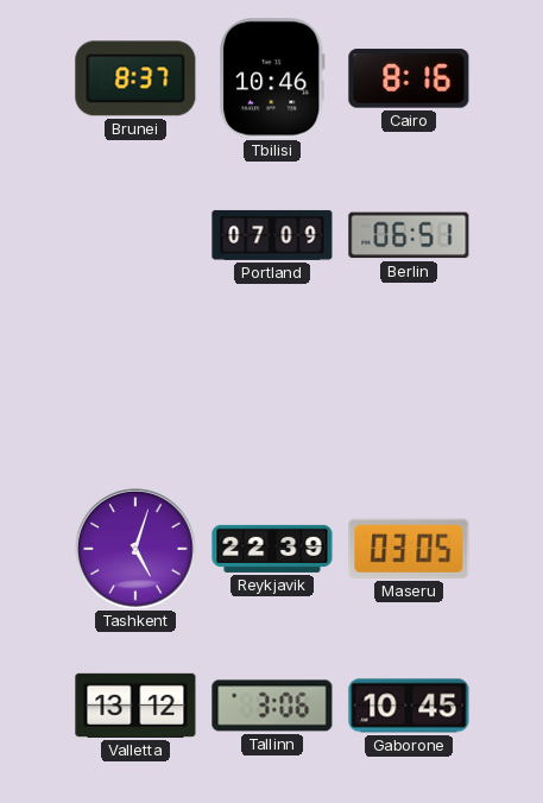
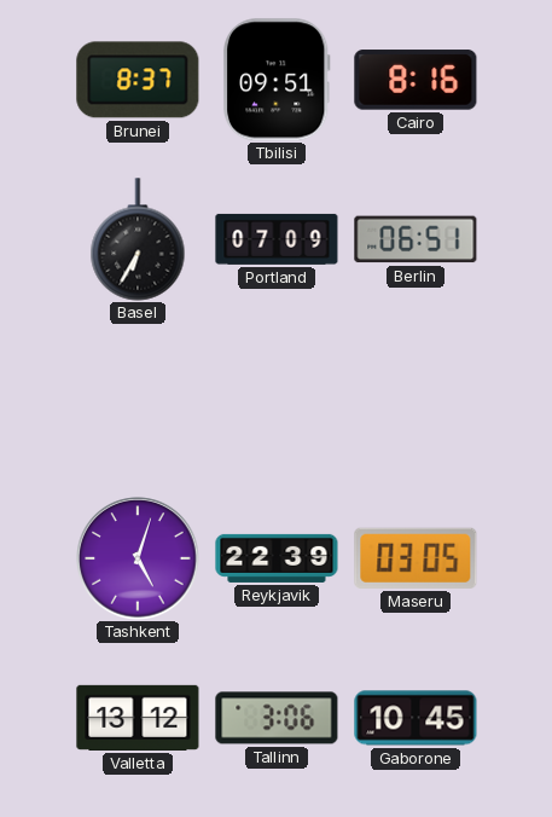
Tbilisi: 10:46 -> 09:51
Basel: none -> 6:35
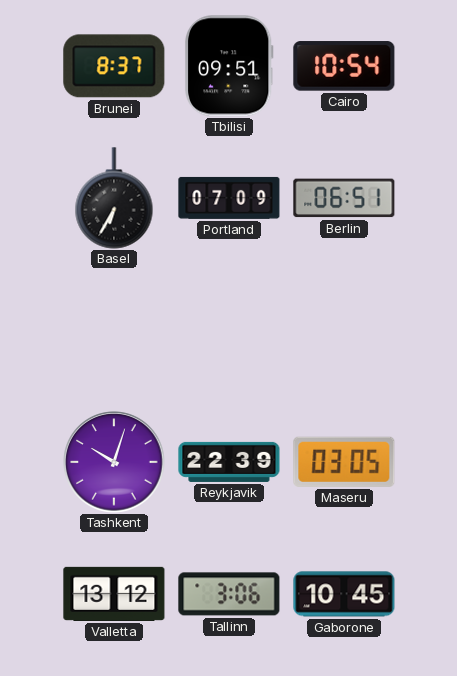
Cairo: 8:16 -> 10:54
Tashkent: 5:03 -> 10:03
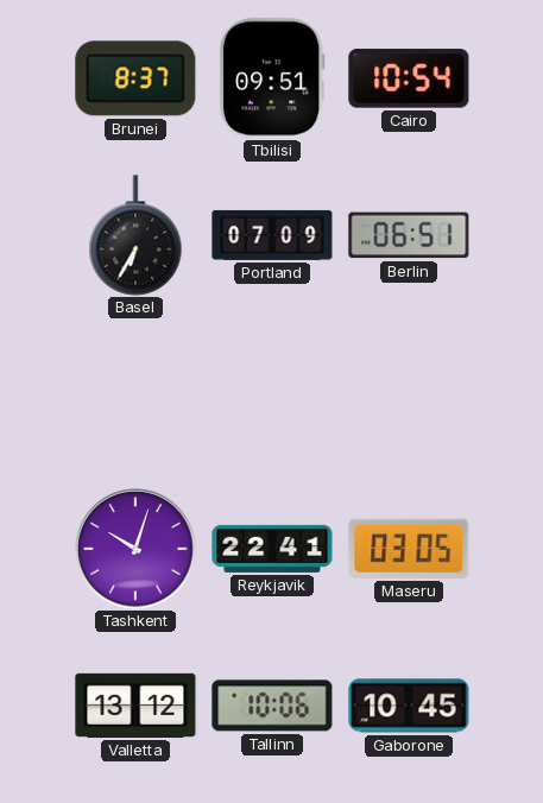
Reykjavik: 22:39 -> 22:41
Tallinn: 3:06 -> 10:06
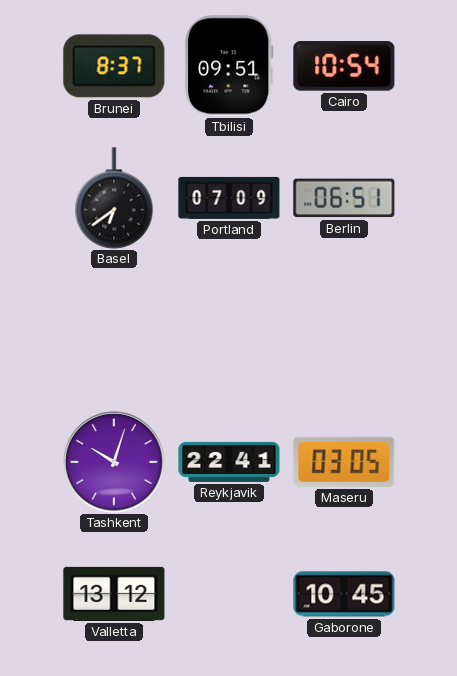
Basel: 6:35 -> 6:39
Tallinn: 10:06 -> none
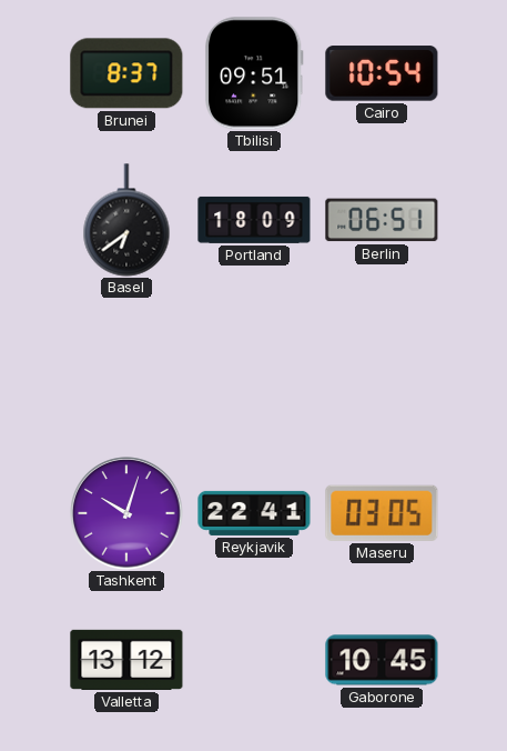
Portland: 07:09 -> 18:09
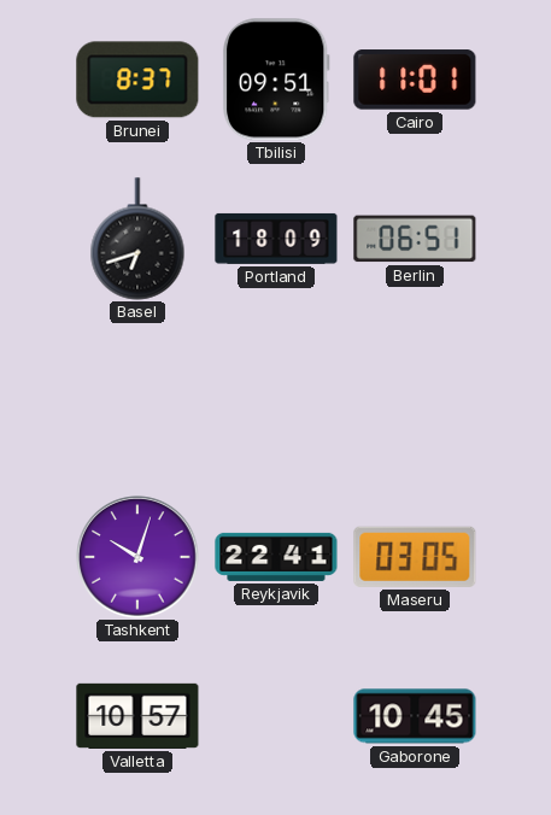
Cairo: 10:54 -> 11:01
Basel: 6:39 -> 6:42
Valletta: 13:12 -> 10:57
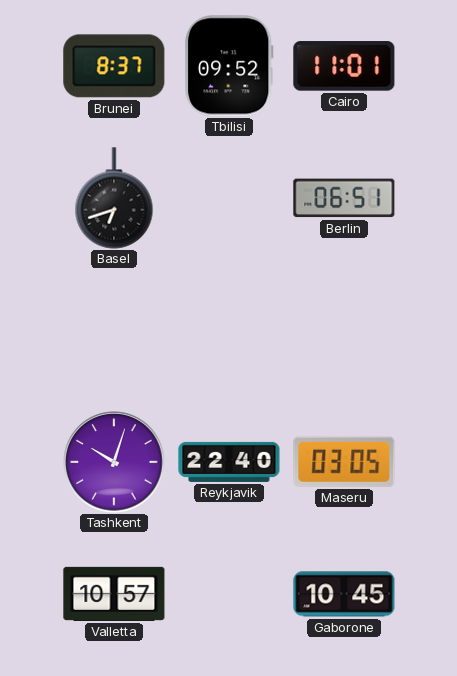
Tbilisi: 09:51 -> 09:52
Portland: 18:09 -> none
Reykjavik: 22:41 -> 22:40
